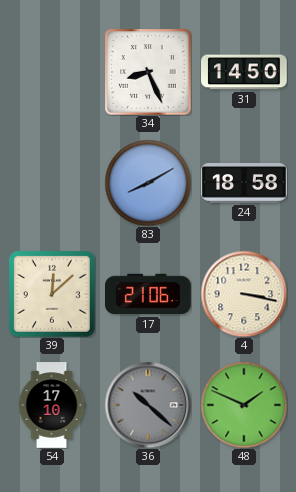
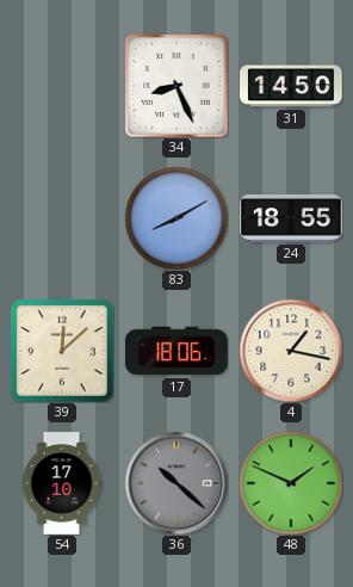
24: 18:58 -> 18:55
17: 21:06 -> 18:06
4: 3:17 -> 1:17
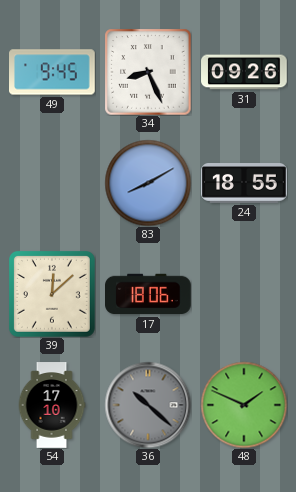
49: none -> 9:45
31: 14:50 -> 09:26
4: 1:17 -> none
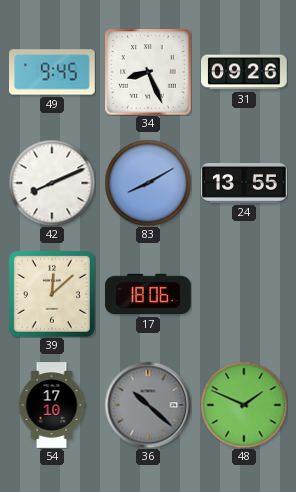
42: none -> 8:11
24: 18:55 -> 13:55
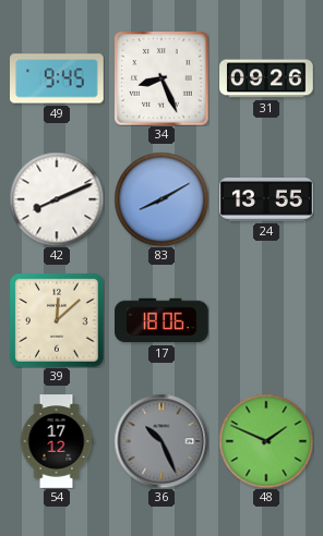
54: 17:10 -> 17:12
36: 10:22 -> 10:26
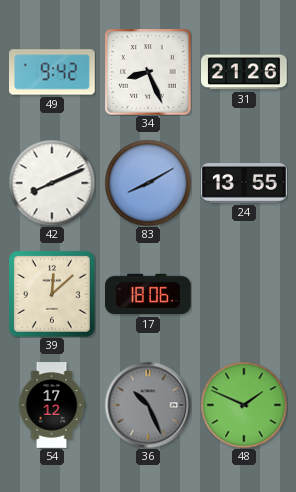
49: 9:45 -> 9:42
31: 09:26 -> 21:26
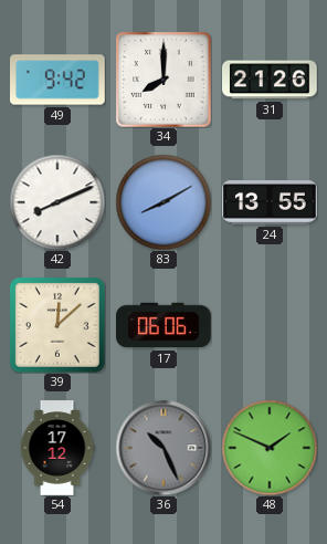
34: 8:26 -> 8:00
17: 18:06 -> 06:06
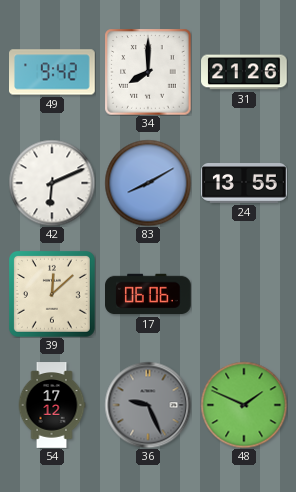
42: 8:11 -> 6:11
36: 10:26 -> 9:26
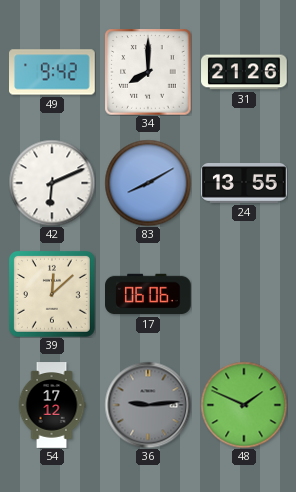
36: 9:26 -> 9:14
